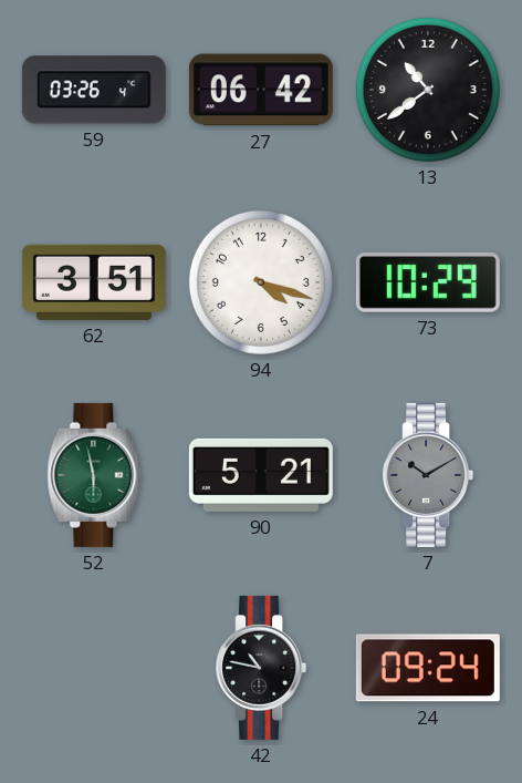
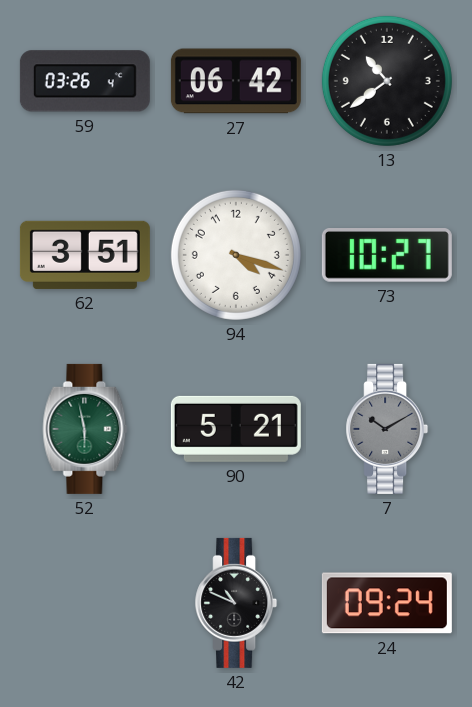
73: 10:29 -> 10:27
42: 10:47 -> 10:49
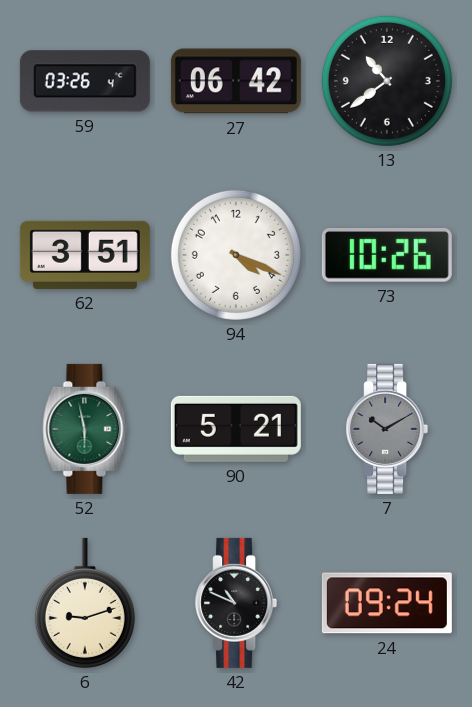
94: 4:18 -> 4:19
73: 10:27 -> 10:26
6: none -> 9:12
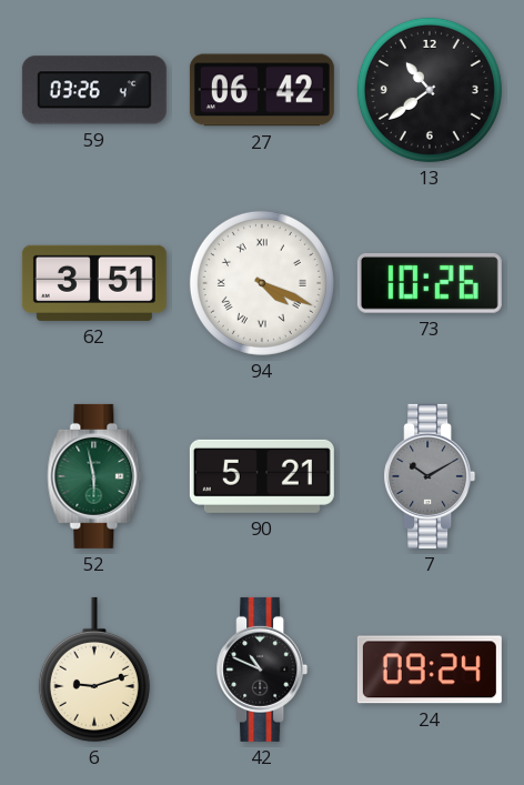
94 numerals: Arabic -> Roman
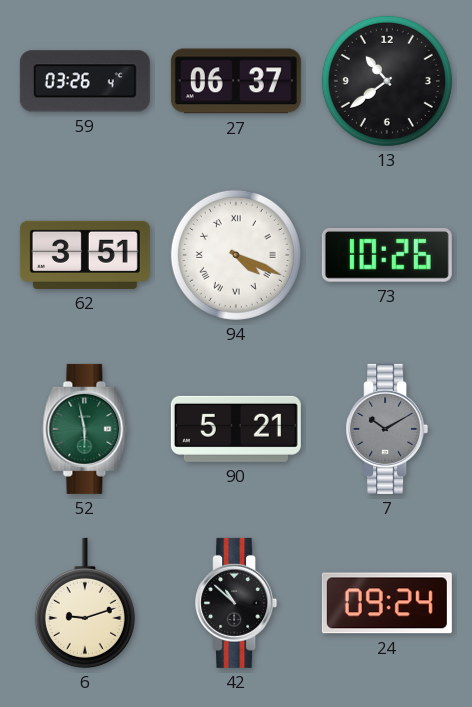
27: 06:42 -> 06:37
42: 10:49 -> 10:52
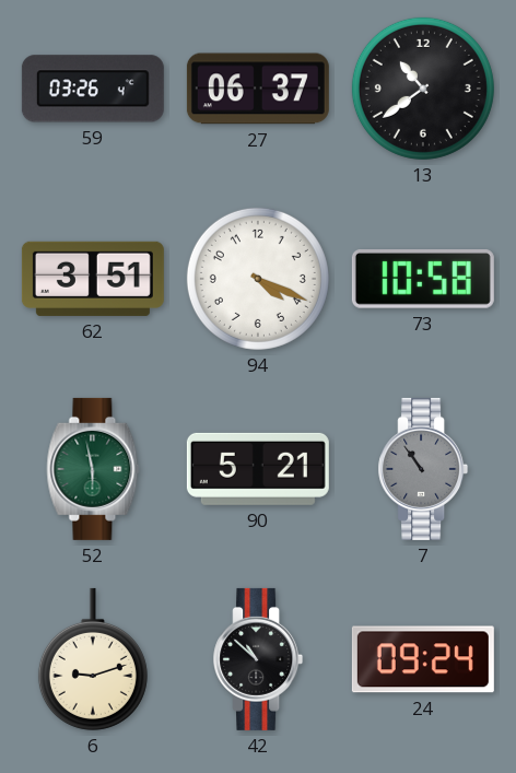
94 numerals: Roman -> Arabic
73: 10:26 -> 10:58
7: 10:10 -> 10:54
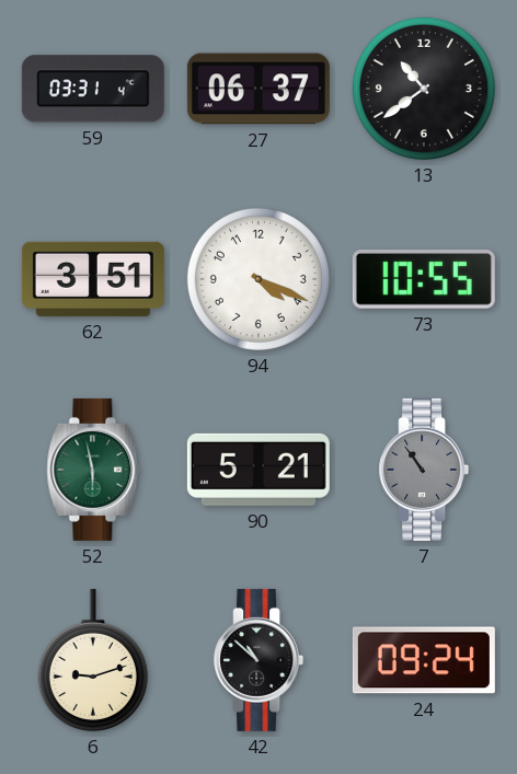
59: 03:26 -> 03:31
73: 10:58 -> 10:55
